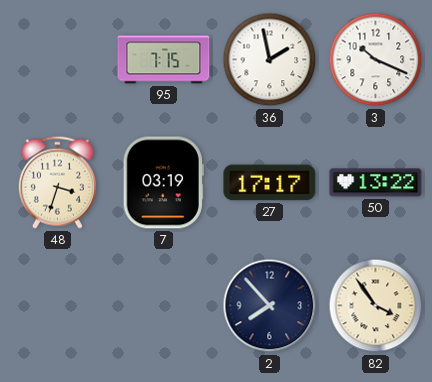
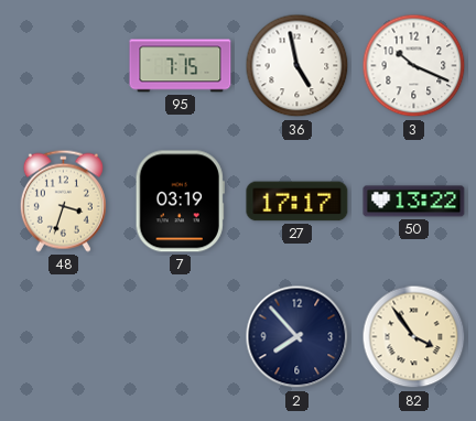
36: 1:58 -> 4:58
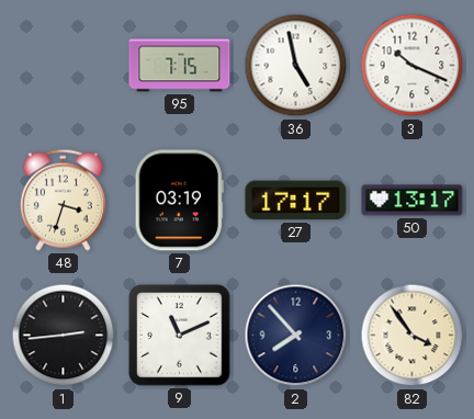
50: 13:22 -> 13:17
1: none -> 2:44
9: none -> 11:11
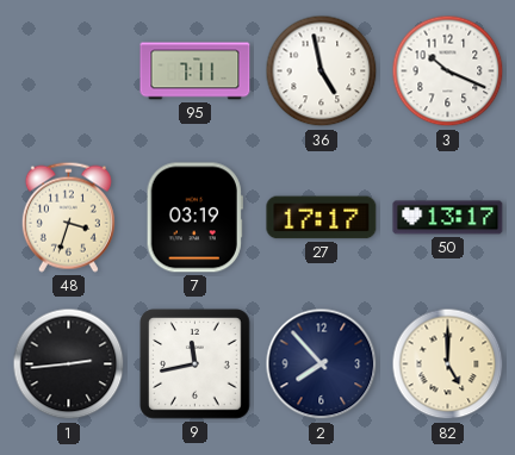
95: 7:15 -> 7:11
9: 11:11 -> 11:43
82: 3:54 -> 5:00
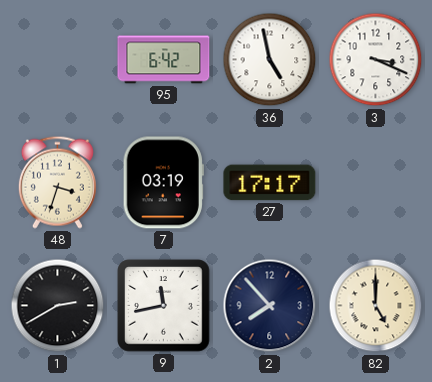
95: 7:11 -> 6:42
3: 10:19 -> 3:19
50: 13:17 -> none
1: 2:44 -> 2:40
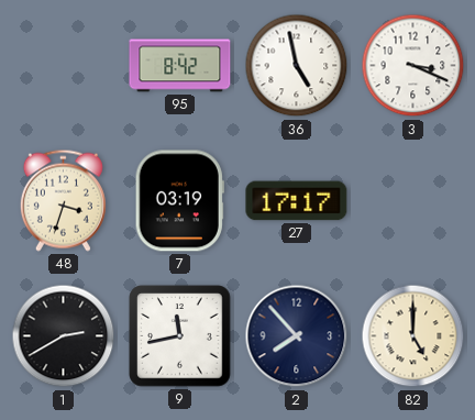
95: 6:42 -> 8:42
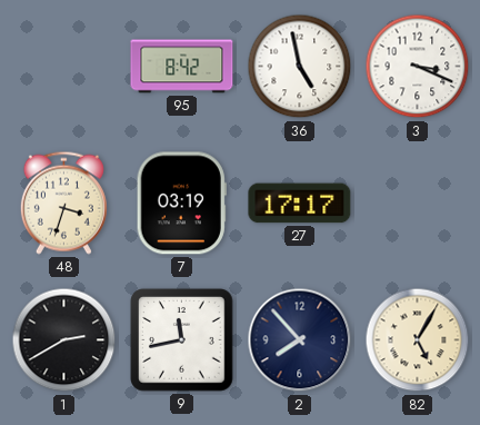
82: 5:00 -> 5:05
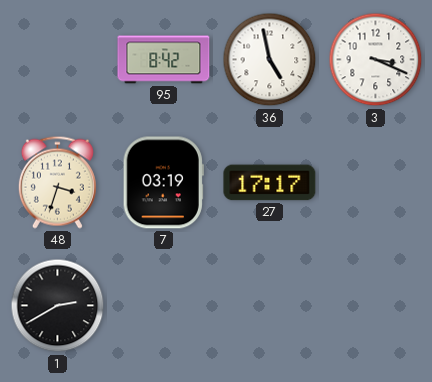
9: 11:43 -> none
2: 7:53 -> none
82: 5:05 -> none
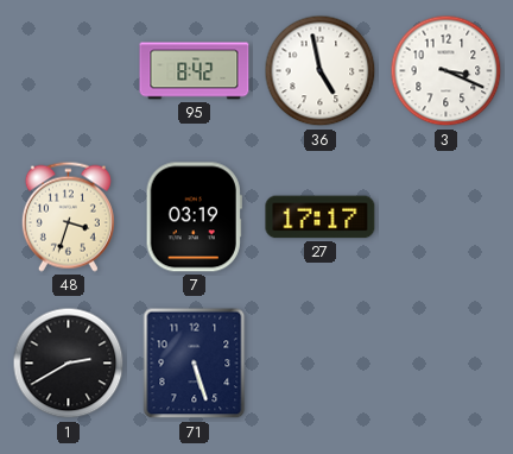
71: none -> 5:27
